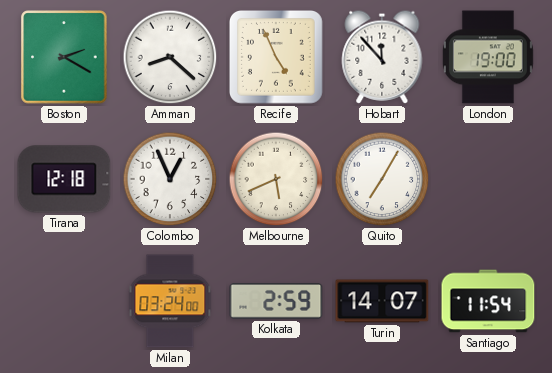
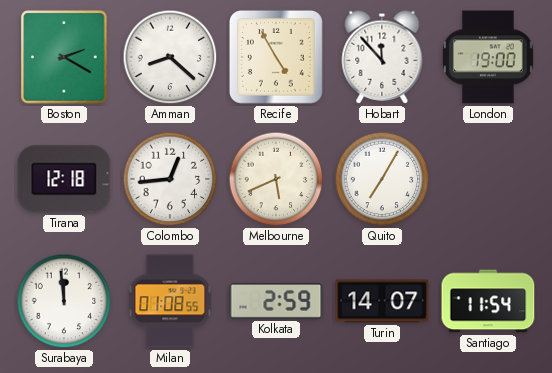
Recife: 4:56 -> 4:55
Colombo: 12:56 -> 12:44
Surabaya: none -> 11:59
Milan: 03:24 -> 01:08
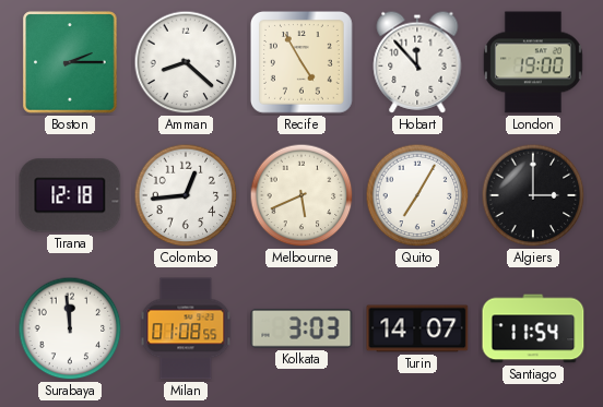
Boston: 2:20 -> 2:15
Algiers: none -> 3:00
Kolkata: 2:59 -> 3:03
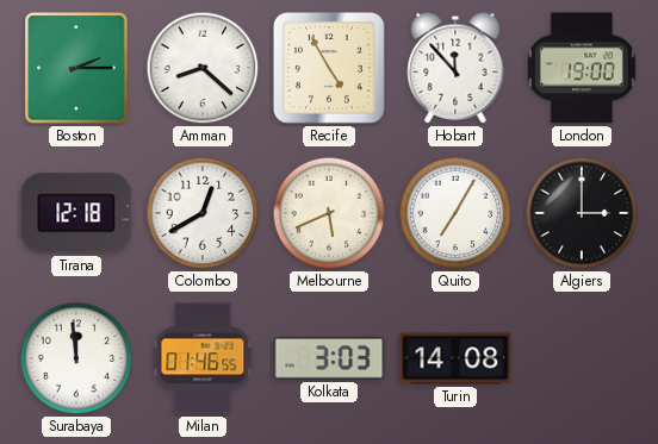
Colombo: 12:44 -> 12:40
Milan: 01:08 -> 01:46
Turin: 14:07 -> 14:08
Santiago: 11:54 -> none
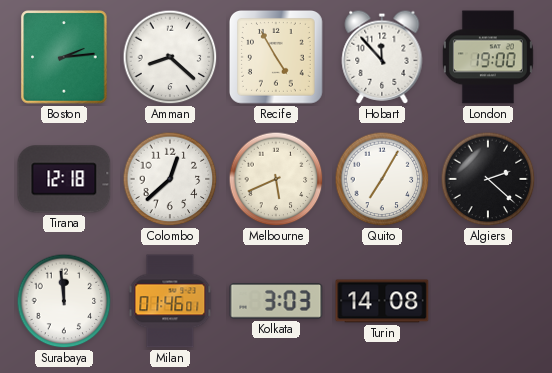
Boston: 2:15 -> 2:14
Colombo: 12:40 -> 12:38
Algiers: 3:00 -> 2:22
Milan: 01:46:55 -> 01:46:01
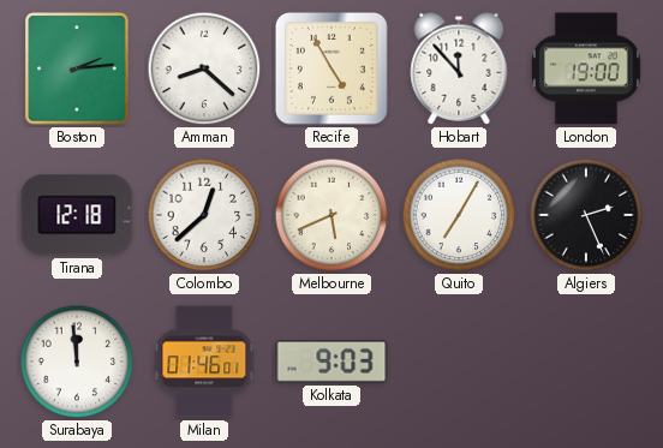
Algiers: 2:22 -> 2:26
Kolkata: 3:03 -> 9:03
Turin: 14:08 -> none
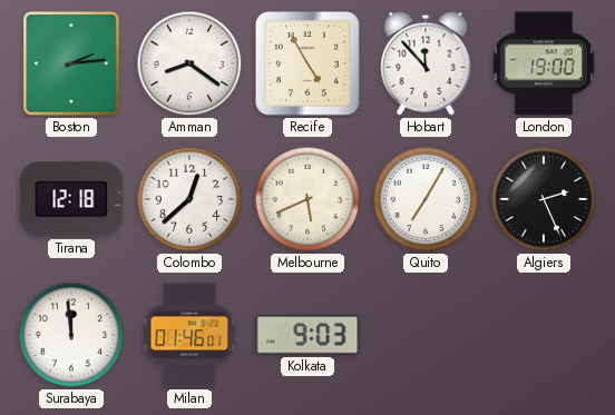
Amman: 8:22 -> 8:21
